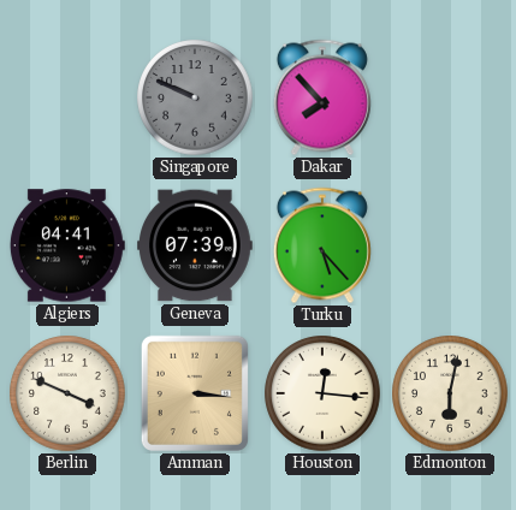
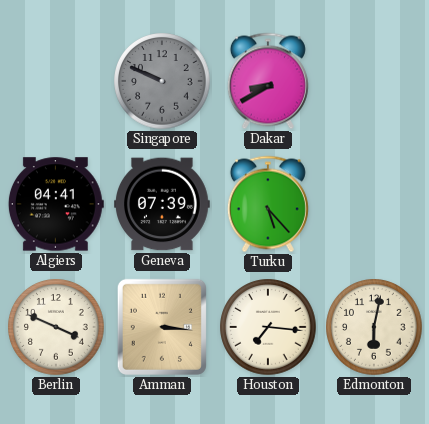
Dakar: 7:53 -> 8:40
Houston: 12:16 -> 7:16
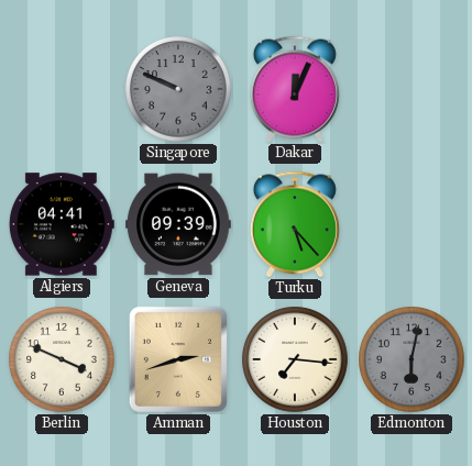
Dakar: 8:40 -> 12:04
Geneva: 07:39 -> 09:39
Amman: 3:16 -> 2:42
Edmonton dial: cream -> grey
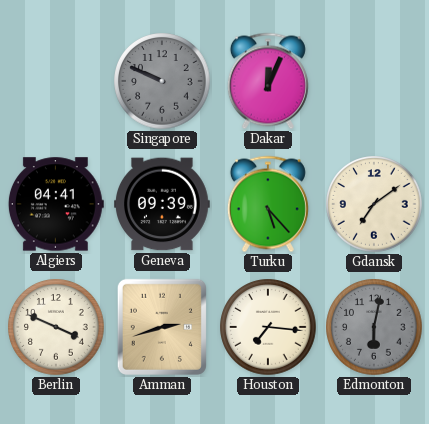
Gdansk: none -> 7:09
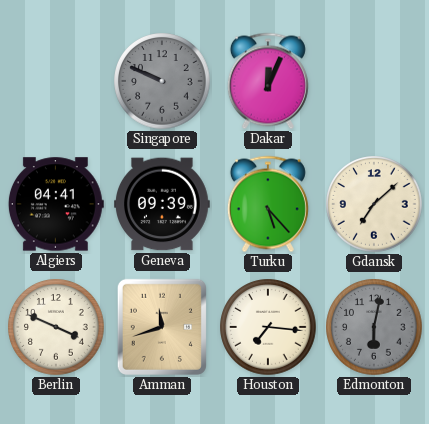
Gdansk: 7:09 -> 7:08
Amman: 2:42 -> 11:42
